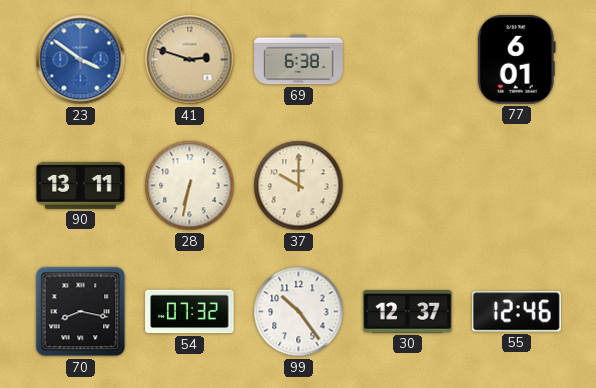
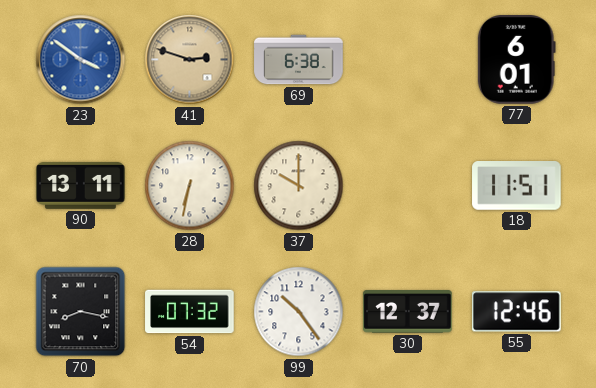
18: none -> 11:51
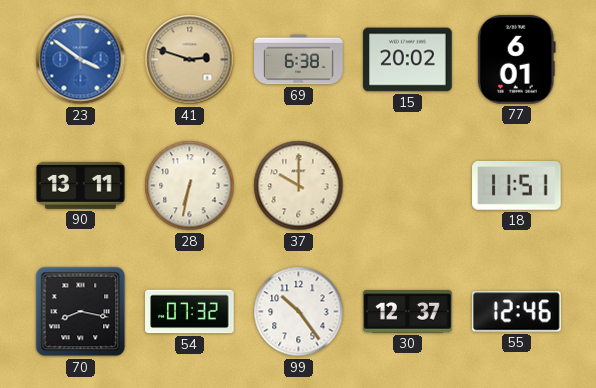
15: none -> 20:02
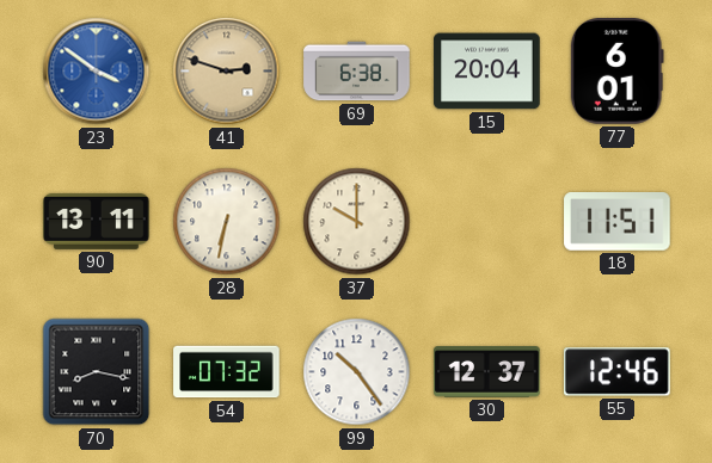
15: 20:02 -> 20:04
